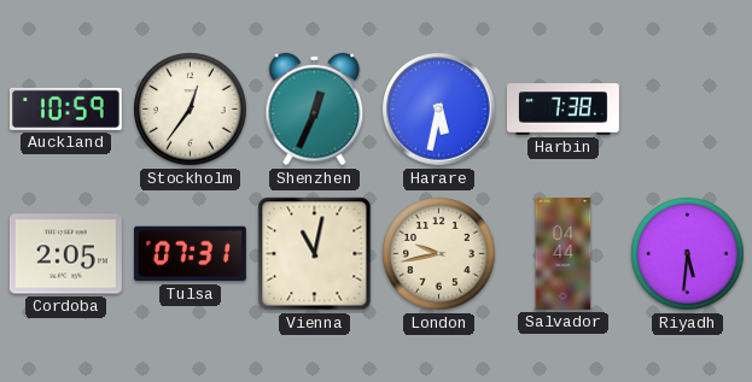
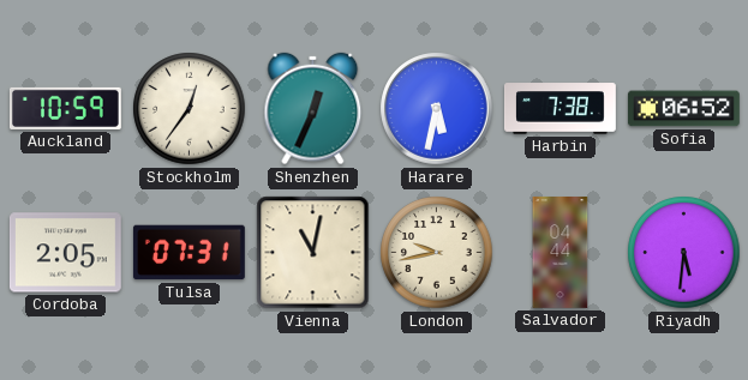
Sofia: none -> 06:52
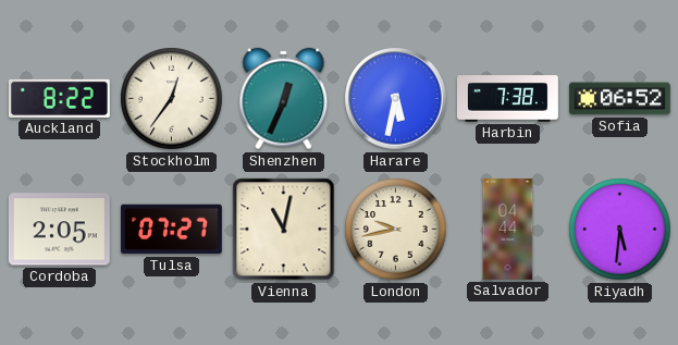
Auckland: 10:59 -> 8:22
Tulsa: 07:31 -> 07:27
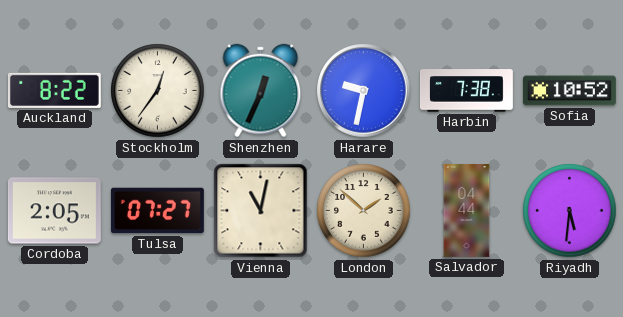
Harare: 5:32 -> 9:32
Sofia: 06:52 -> 10:52
London: 9:43 -> 1:52
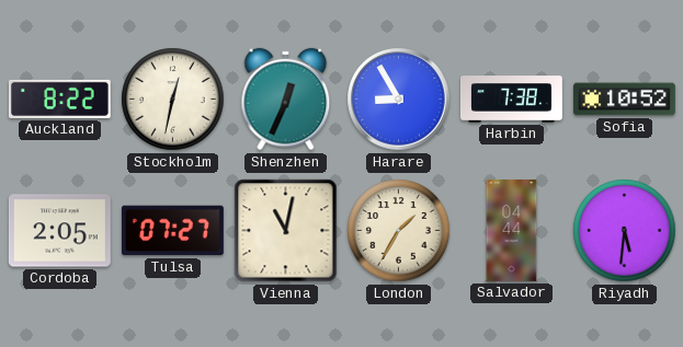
Stockholm: 12:36 -> 12:32
Harare: 9:32 -> 8:55
London: 1:52 -> 1:35
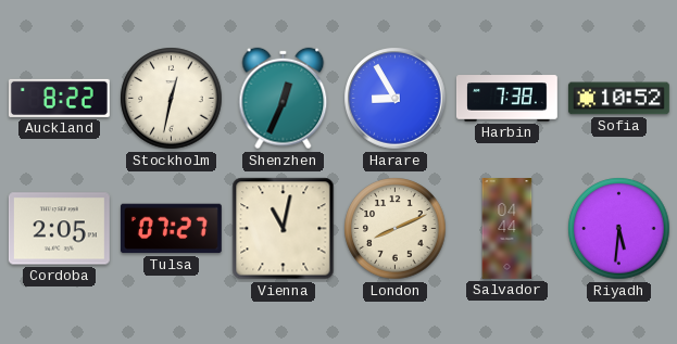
London: 1:35 -> 8:11
